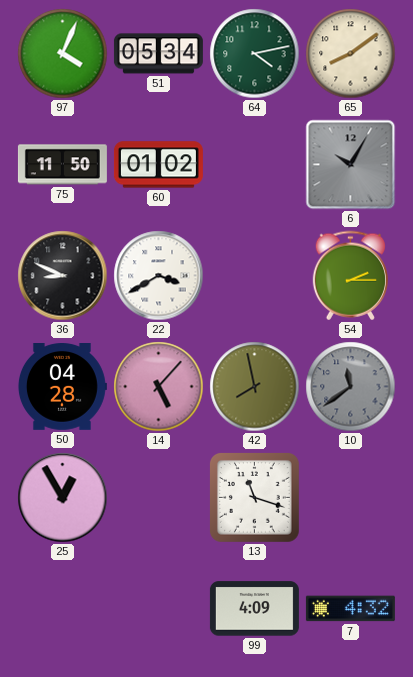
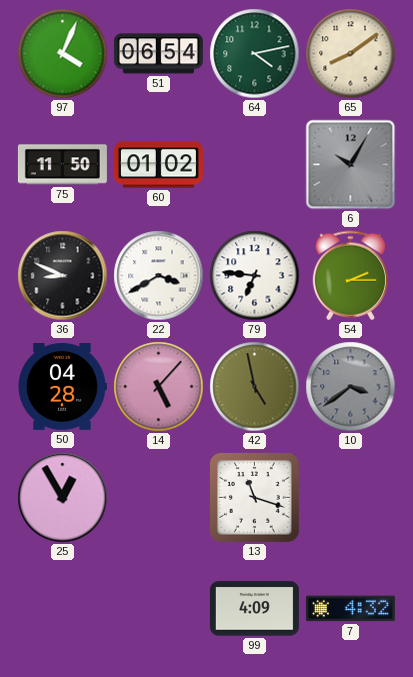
51: 05:34 -> 06:54
79: none -> 6:46
42: 7:58 -> 4:58
10: 11:39 -> 3:39
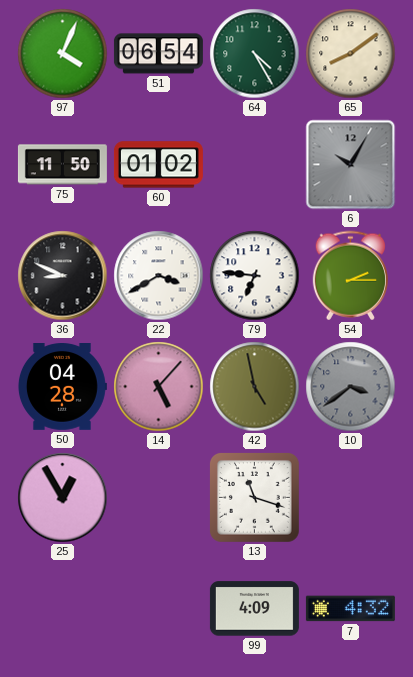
64: 4:13 -> 4:25
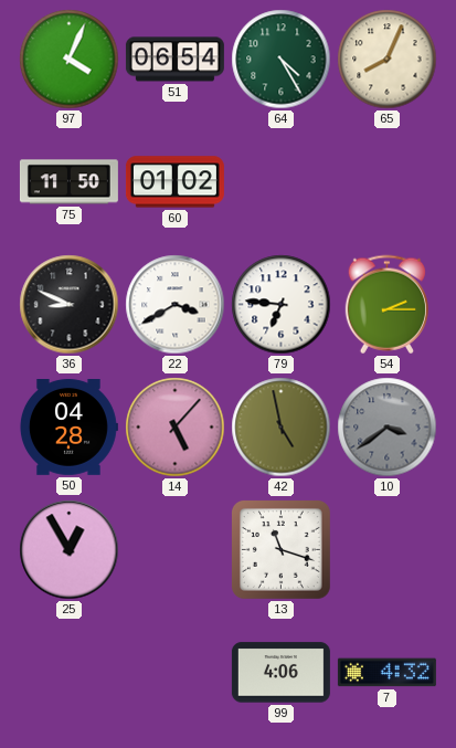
65: 8:09 -> 8:04
6: 10:05 -> none
99: 4:09 -> 4:06
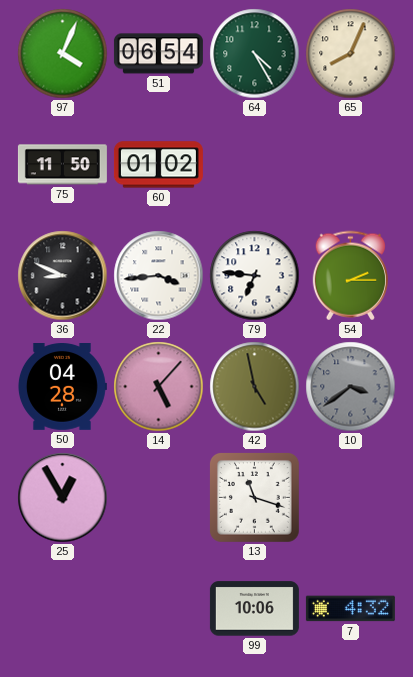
22: 3:40 -> 3:44
99: 4:06 -> 10:06
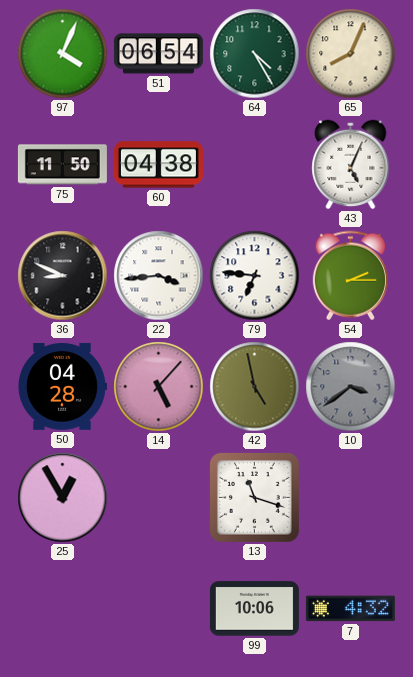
60: 01:02 -> 04:38
43: none -> 5:04
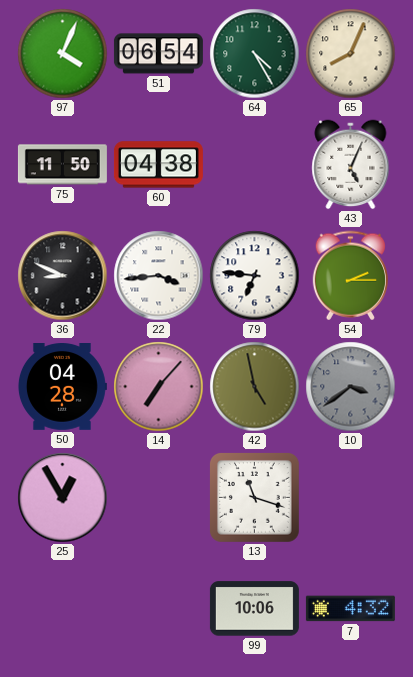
14: 5:07 -> 7:07
